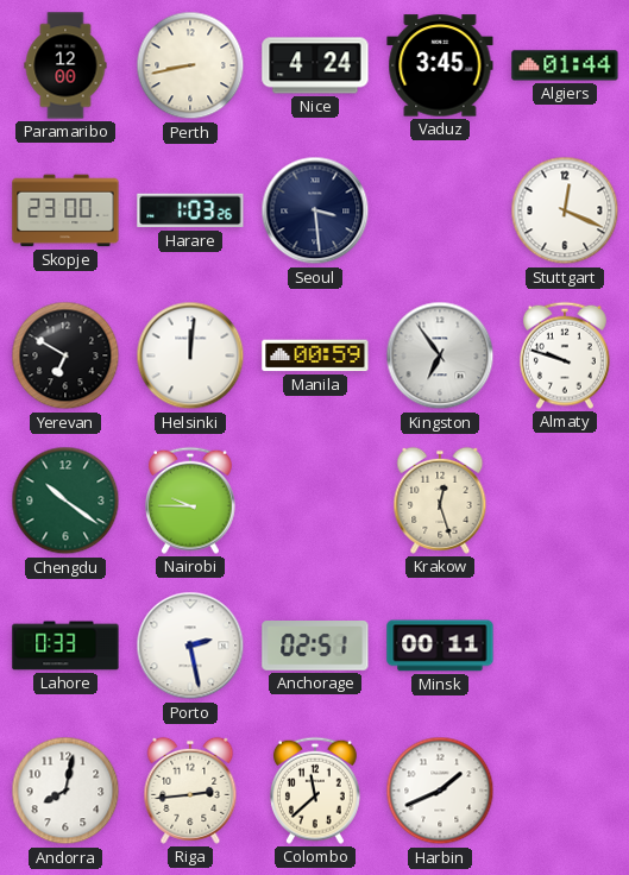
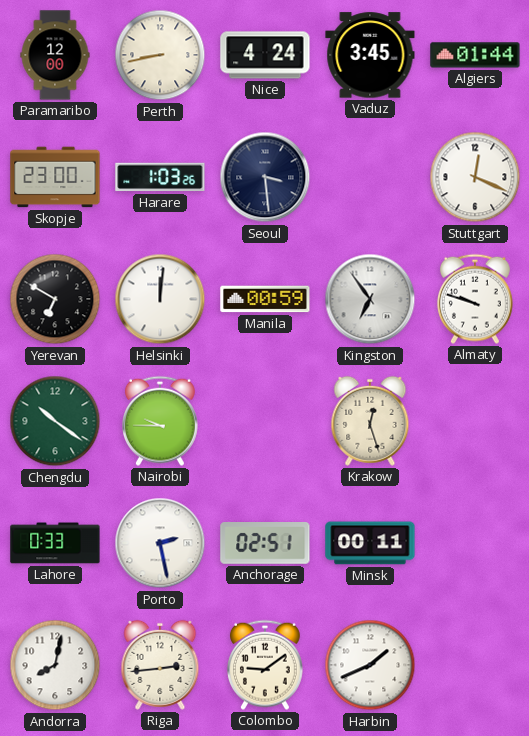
Colombo: 11:38 -> 9:09
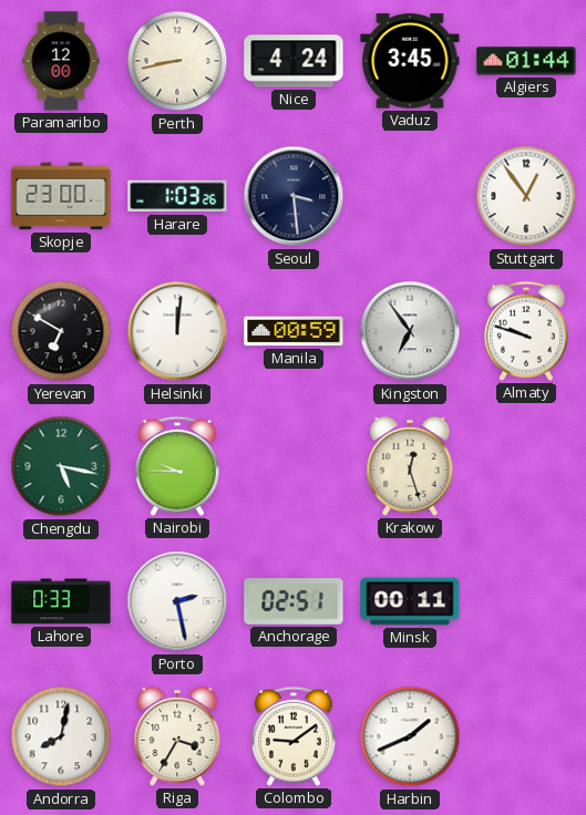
Stuttgart: 12:19 -> 12:54
Chengdu: 10:21 -> 5:17
Riga: 2:44 -> 3:35
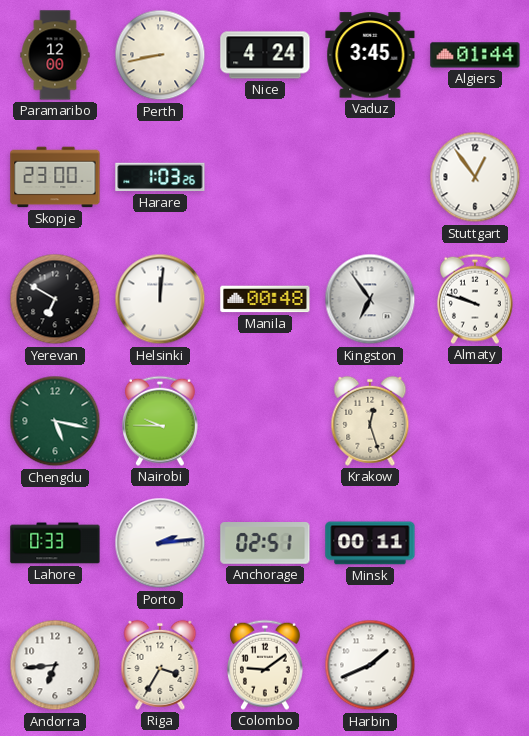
Seoul: 3:29 -> none
Manila: 00:59 -> 00:48
Porto: 2:28 -> 2:14
Andorra: 8:02 -> 6:44
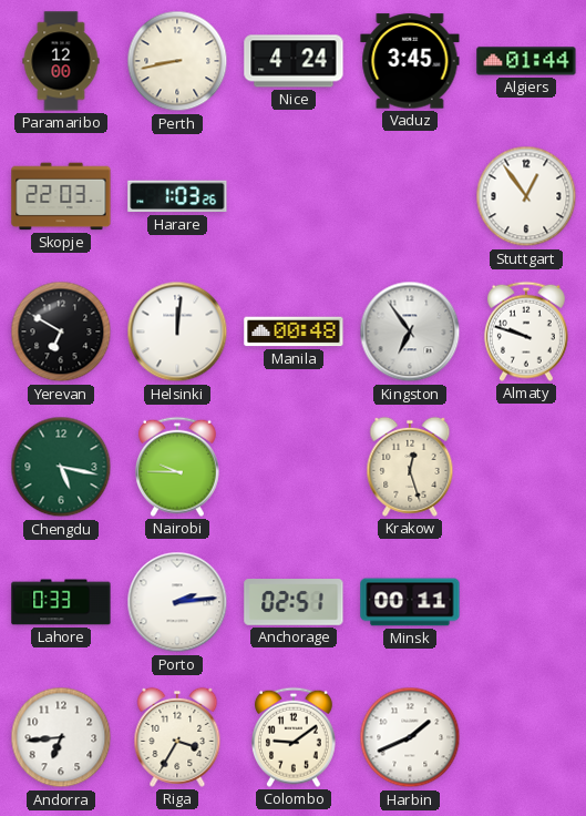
Skopje: 23:00 -> 22:03
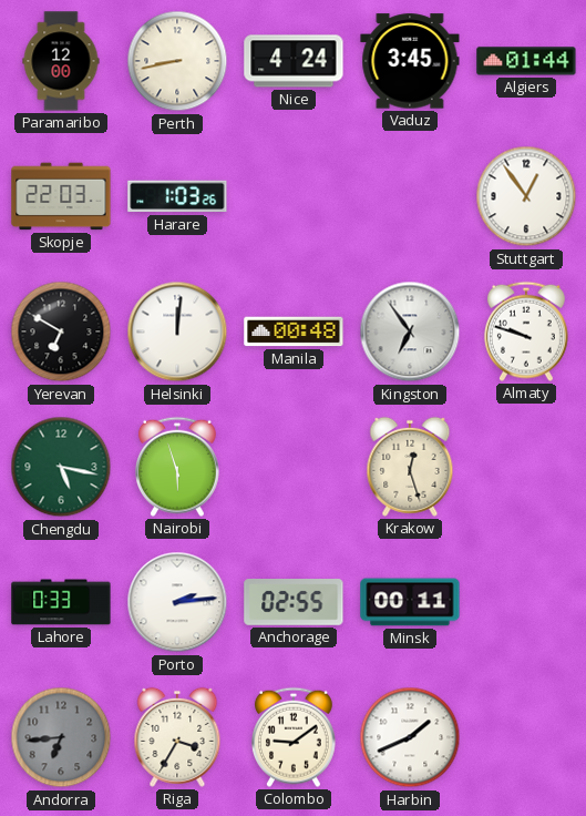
Nairobi: 9:45 -> 5:57
Anchorage: 02:51 -> 02:55
Andorra dial: white -> grey
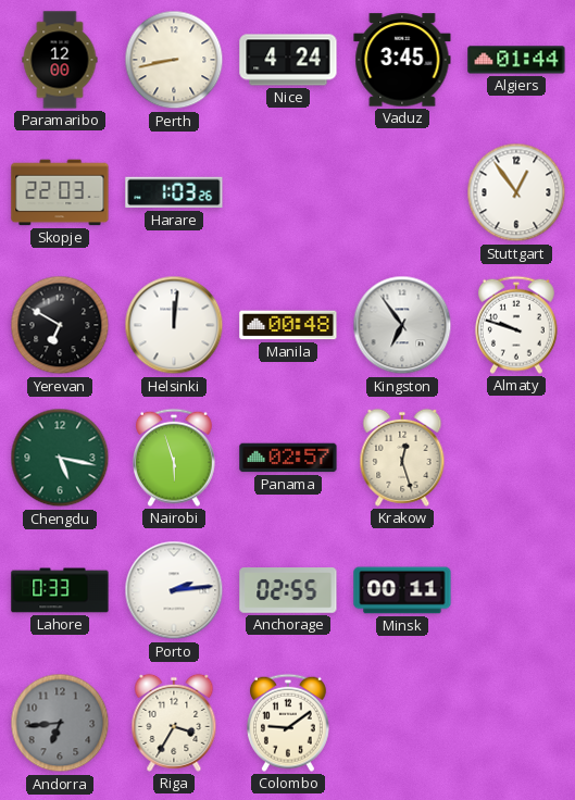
Panama: none -> 02:57
Harbin: 1:41 -> none
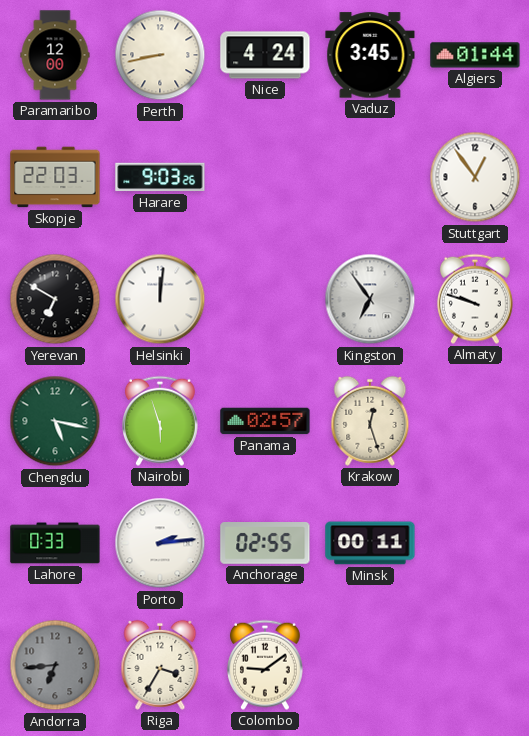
Harare: 1:03 -> 9:03
Manila: 00:48 -> none
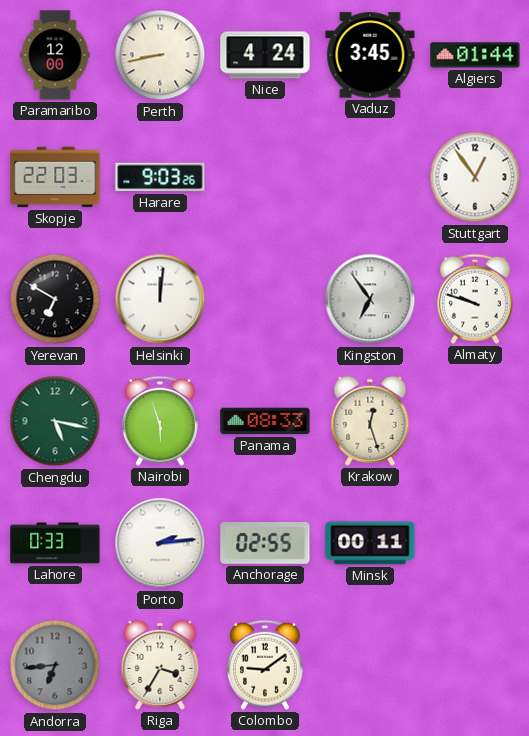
Panama: 02:57 -> 08:33
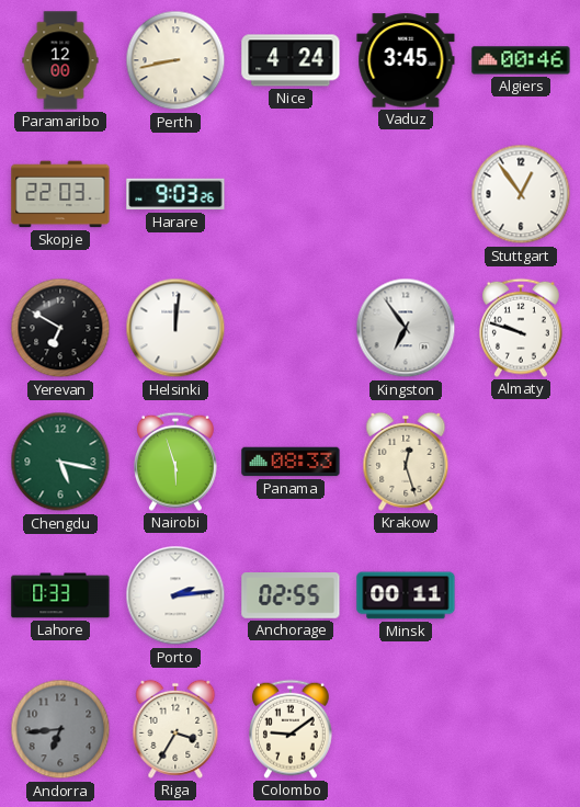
Algiers: 01:44 -> 00:46
